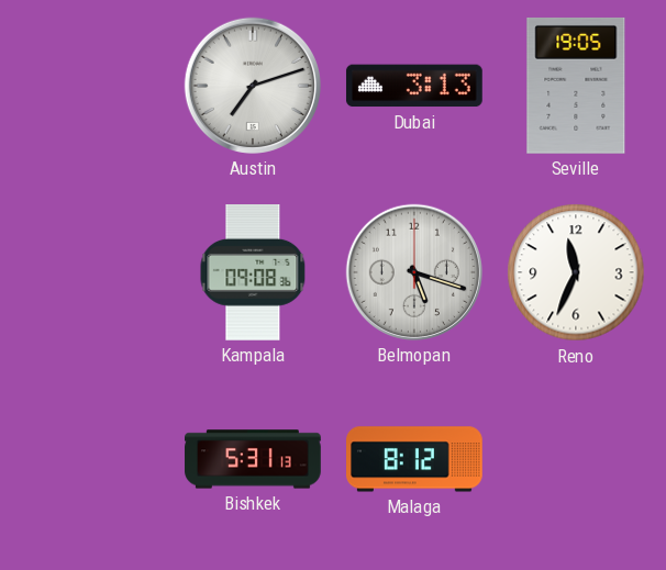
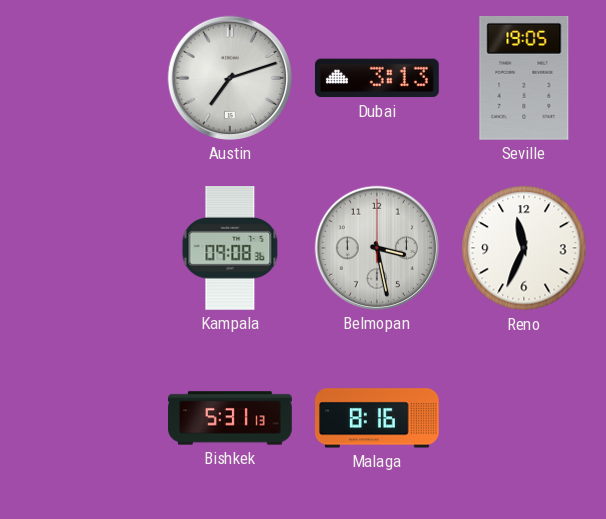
Belmopan: 5:18 -> 3:28
Malaga: 8:12 -> 8:16
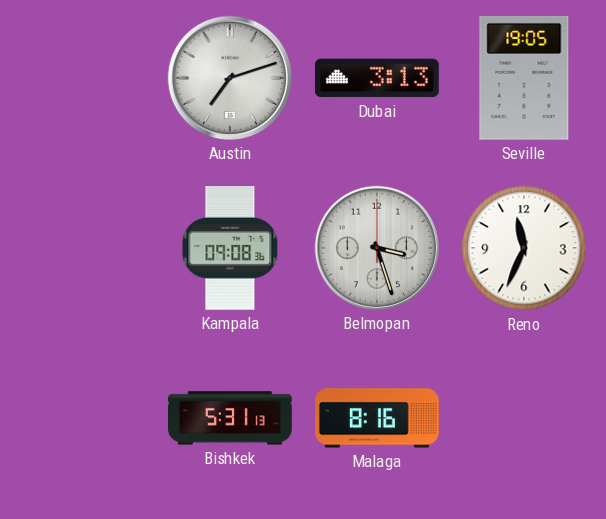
Belmopan: 3:28 -> 3:27
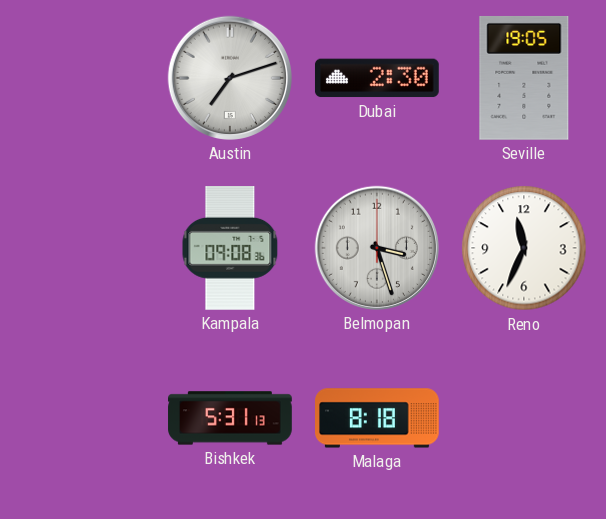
Dubai: 3:13 -> 2:30
Malaga: 8:16 -> 8:18
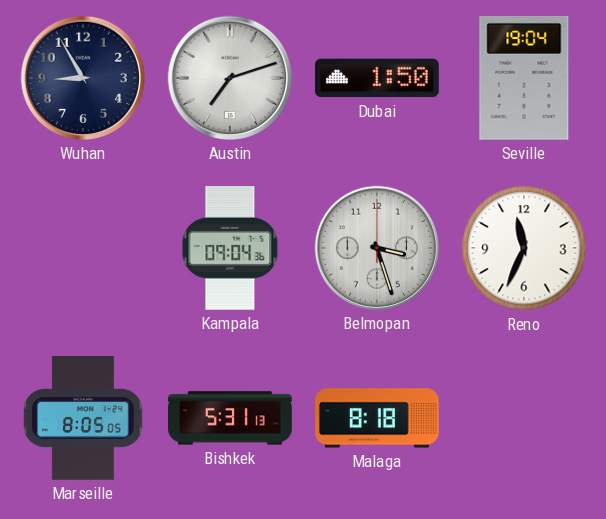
Wuhan: none -> 8:55
Dubai: 2:30 -> 1:50
Seville: 19:05 -> 19:04
Kampala: 09:08 -> 09:04
Marseille: none -> 8:05
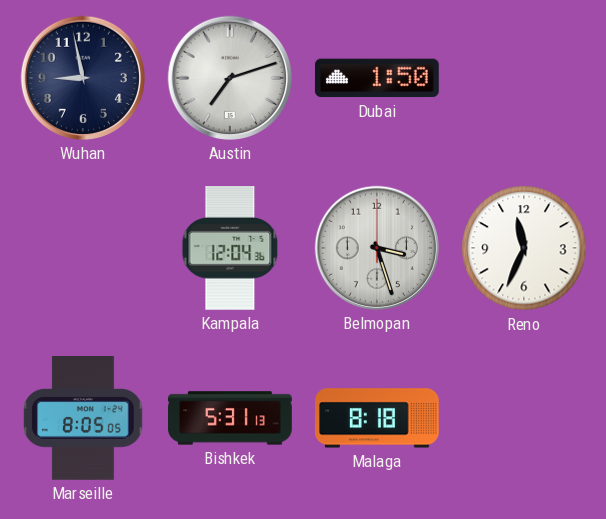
Wuhan: 8:55 -> 8:58
Seville: 19:04 -> none
Kampala: 09:04 -> 12:04
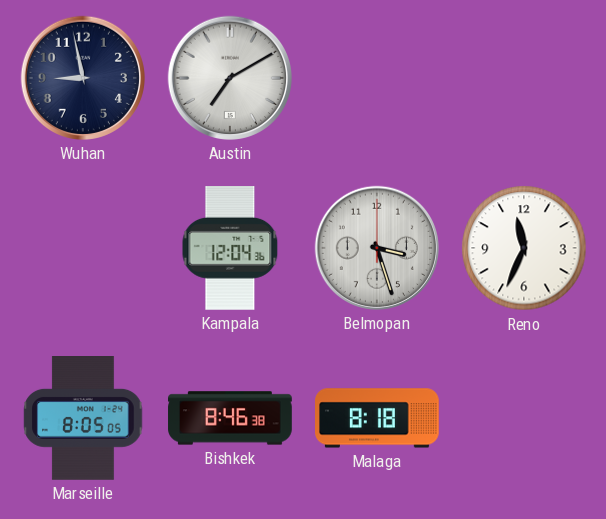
Austin: 7:12 -> 7:10
Dubai: 1:50 -> none
Bishkek: 5:31 -> 8:46
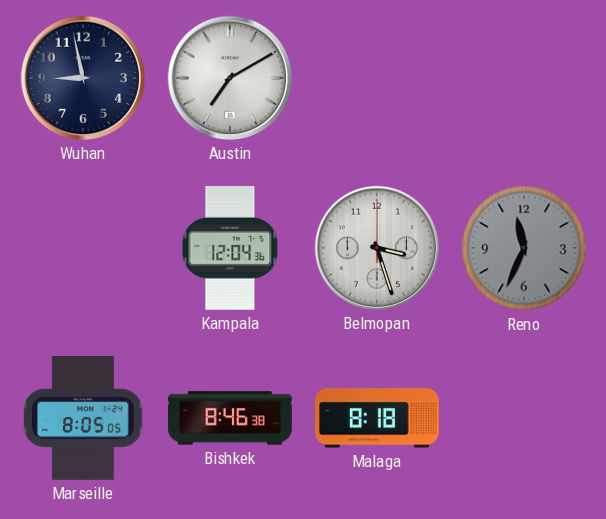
Reno dial: white -> grey
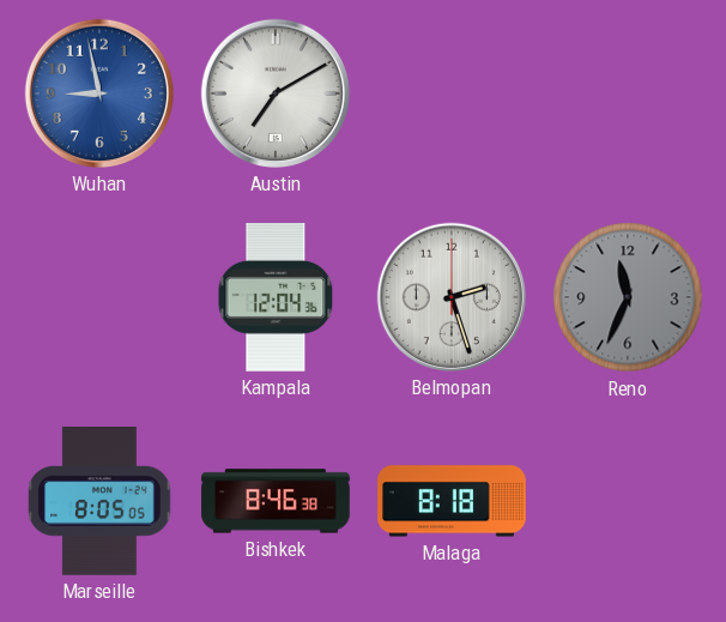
Wuhan dial: navy -> blue
Belmopan: 3:27 -> 2:27
